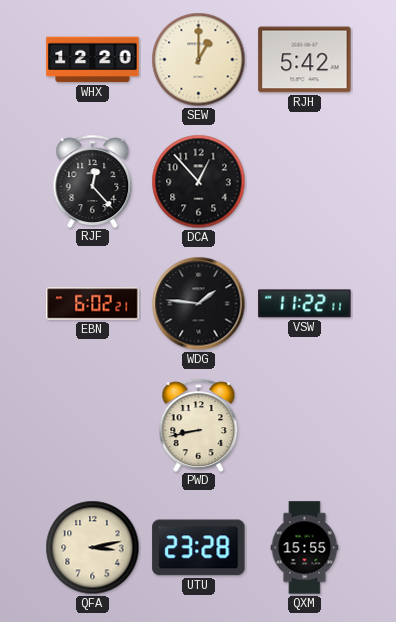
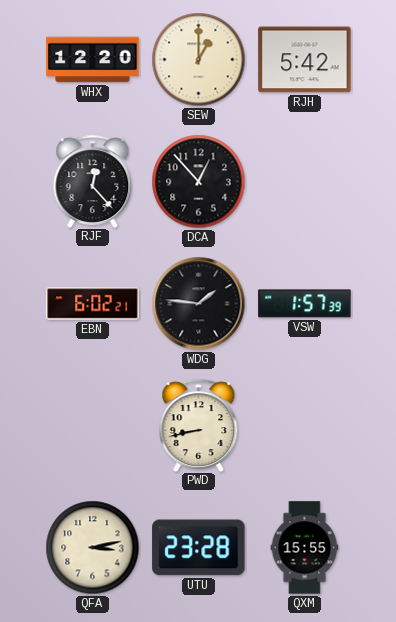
VSW: 11:22 -> 1:57
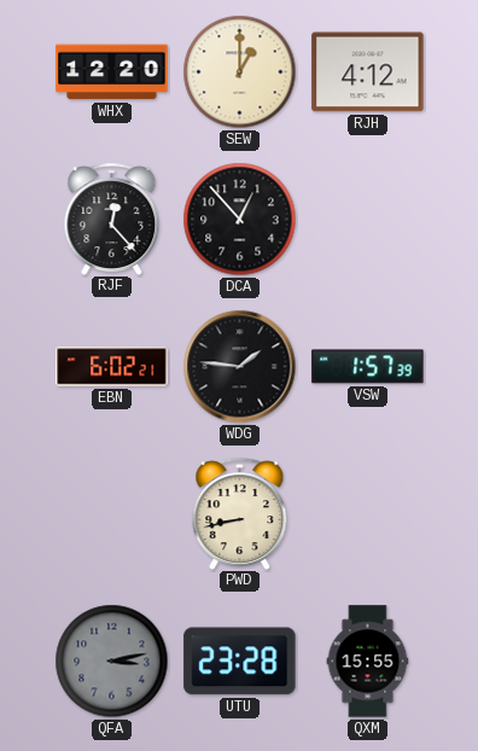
RJH: 5:42 -> 4:12
QFA dial: cream -> grey
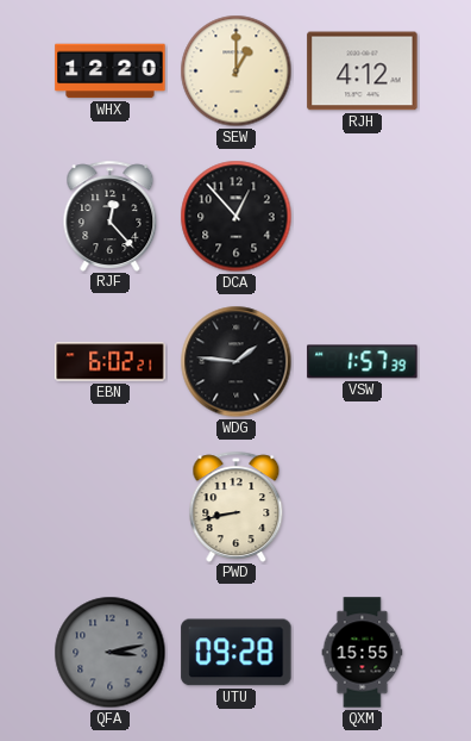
UTU: 23:28 -> 09:28
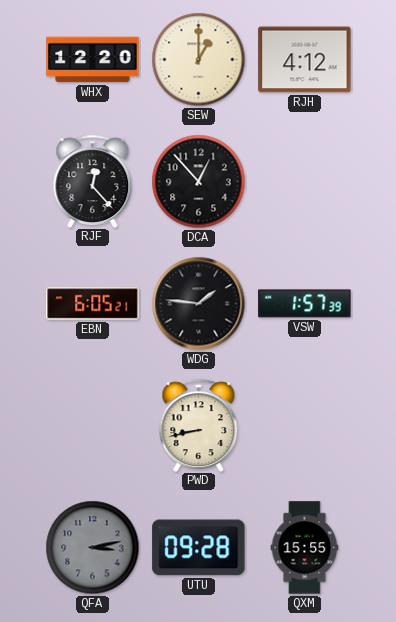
EBN: 6:02 -> 6:05
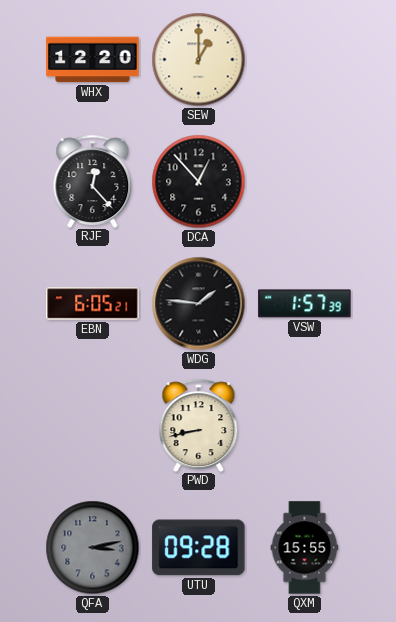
RJH: 4:12 -> none
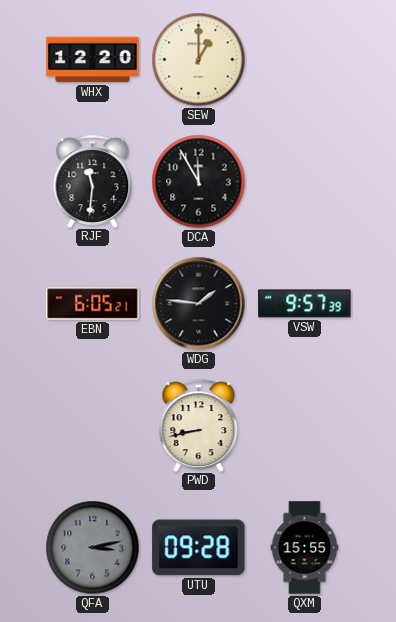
RJF: 12:23 -> 11:31
DCA: 12:53 -> 11:55
VSW: 1:57 -> 9:57
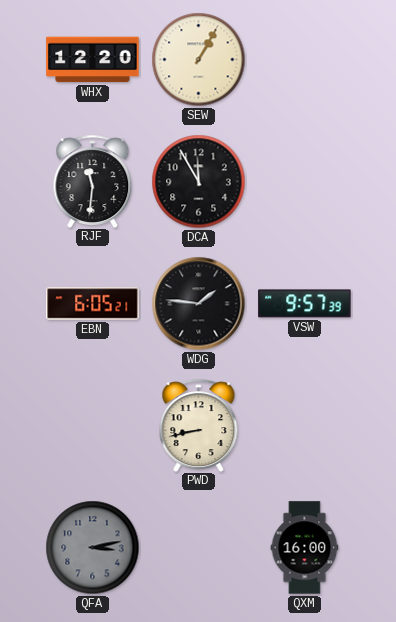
SEW: 1:00 -> 1:05
UTU: 09:28 -> none
QXM: 15:55 -> 16:00
